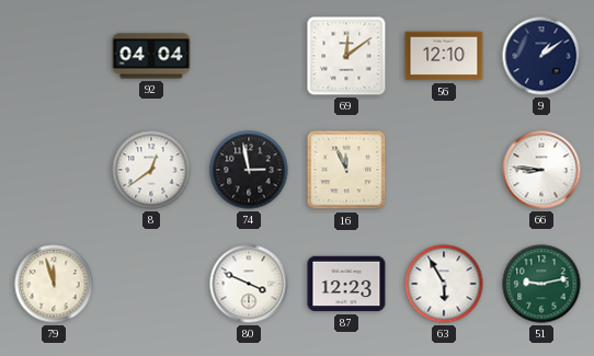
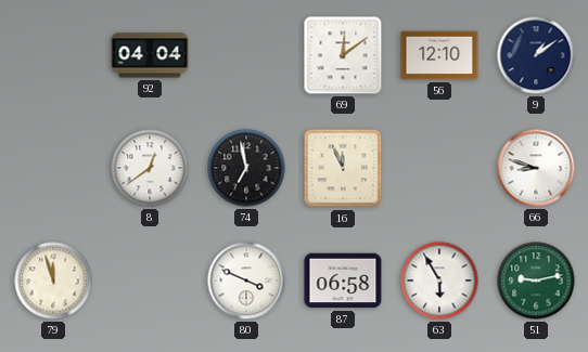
74: 2:58 -> 6:58
66: 8:46 -> 8:48
87: 12:23 -> 06:58
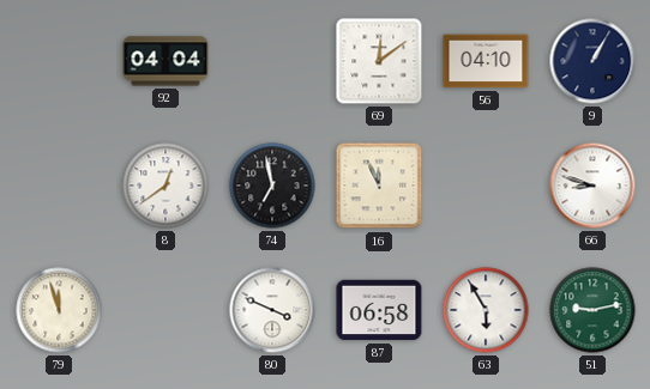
56: 12:10 -> 04:10
9: 1:09 -> 1:05
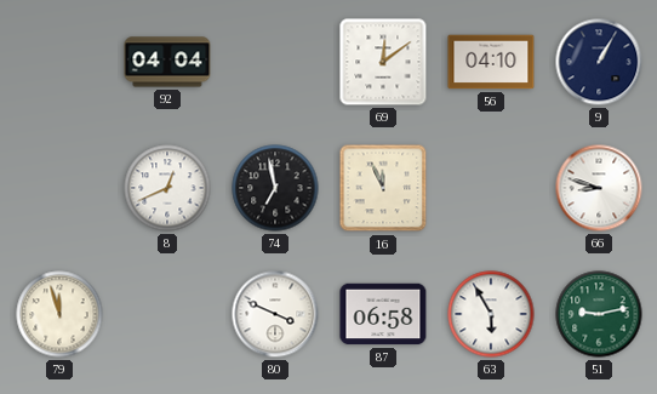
8: 12:39 -> 12:41
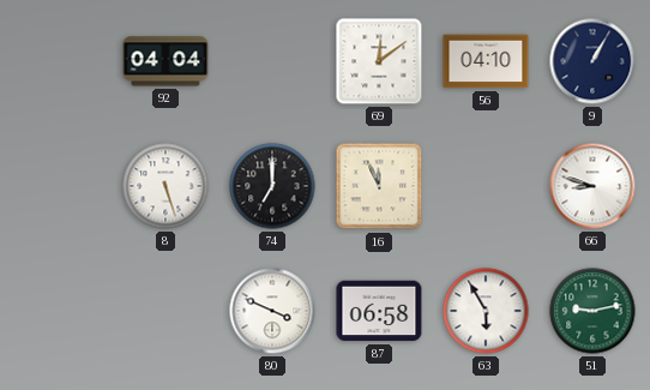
8: 12:41 -> 5:27
74: 6:58 -> 7:00
79: 11:57 -> none
